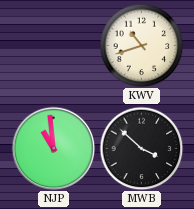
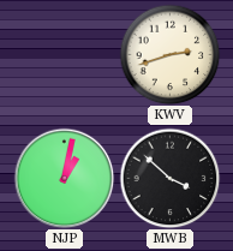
KWV: 10:42 -> 2:42
NJP: 10:59 -> 1:02
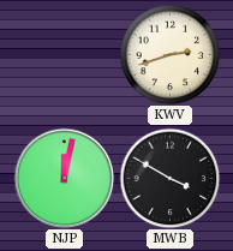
NJP: 1:02 -> 12:02
MWB: 3:52 -> 3:50
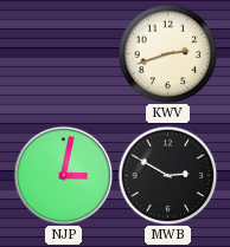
NJP: 12:02 -> 3:02
MWB: 3:50 -> 2:50
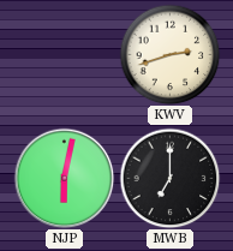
NJP: 3:02 -> 6:02
MWB: 2:50 -> 7:00
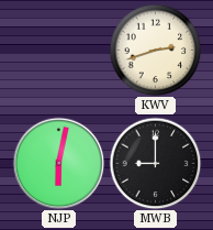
MWB: 7:00 -> 9:00
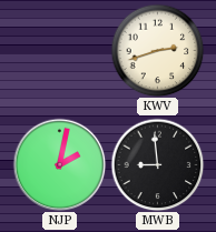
NJP: 6:02 -> 2:02
MWB: 9:00 -> 8:59
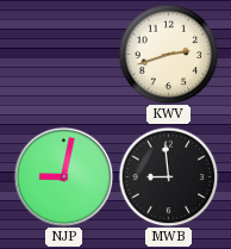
NJP: 2:02 -> 9:02
